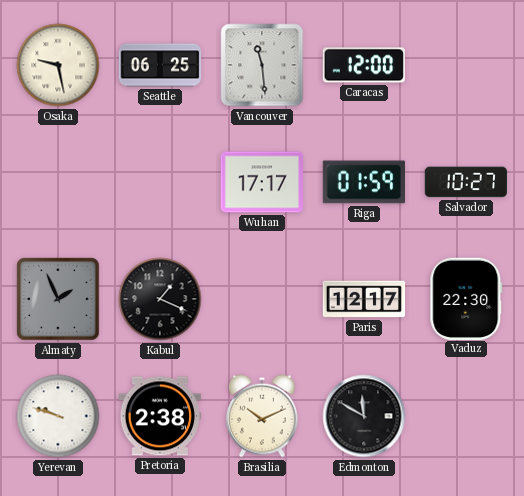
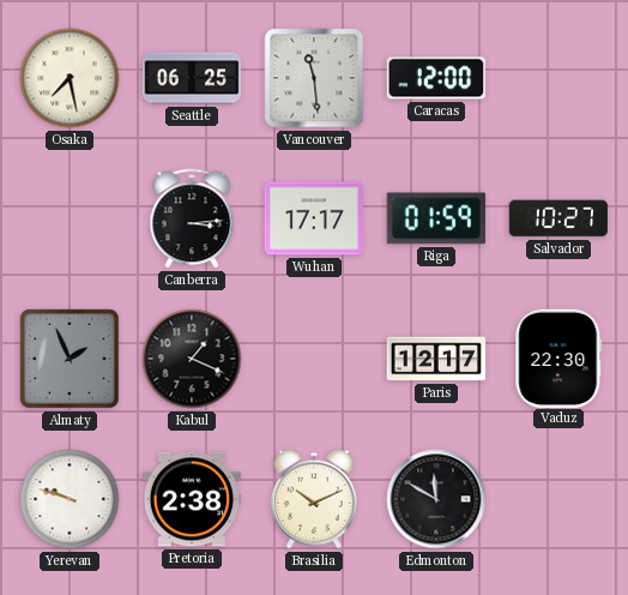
Osaka: 9:28 -> 7:28
Canberra: none -> 3:14
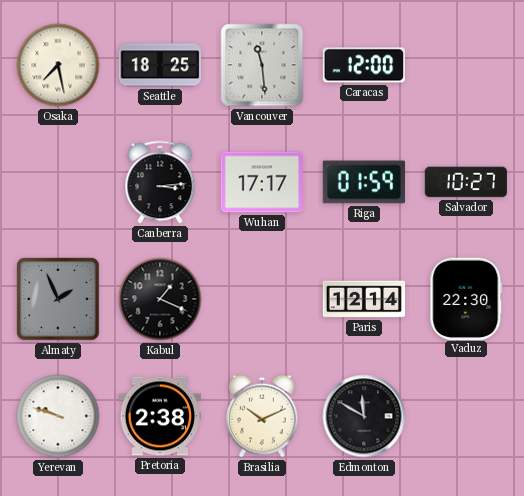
Seattle: 06:25 -> 18:25
Paris: 12:17 -> 12:14
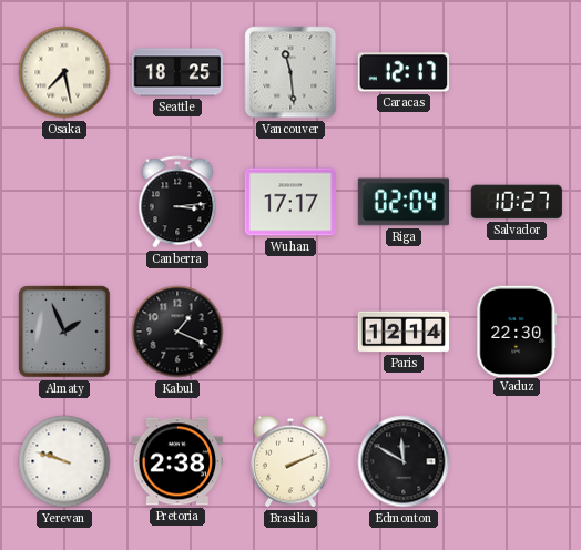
Caracas: 12:00 -> 12:17
Riga: 01:59 -> 02:04
Brasilia: 10:11 -> 2:11
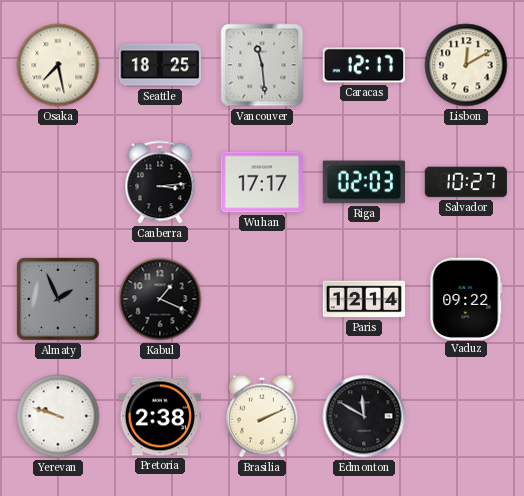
Lisbon: none -> 12:10
Riga: 02:04 -> 02:03
Vaduz: 22:30 -> 09:22
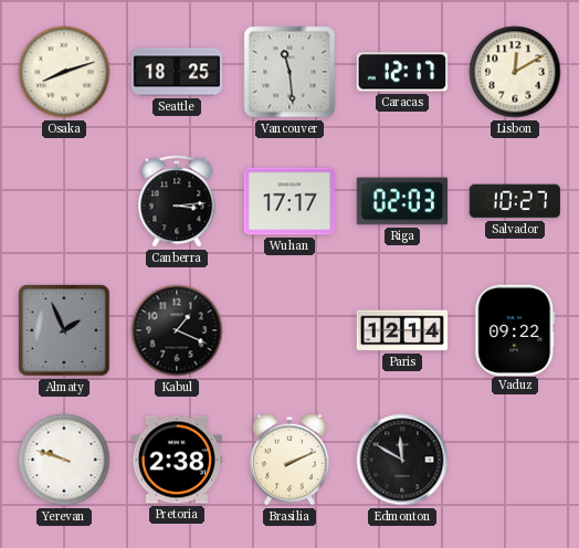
Osaka: 7:28 -> 8:12
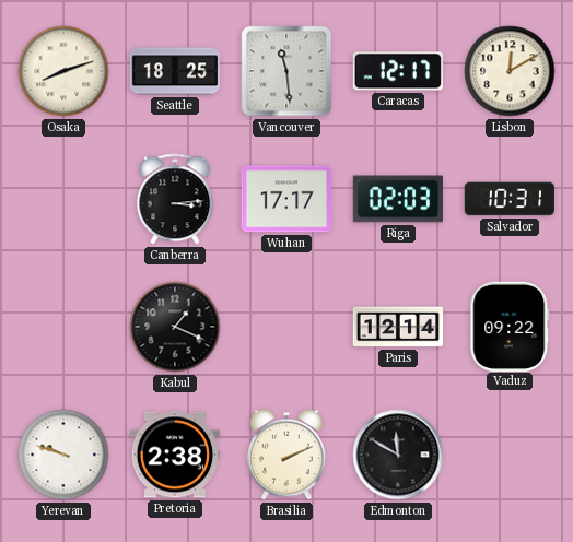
Salvador: 10:27 -> 10:31
Almaty: 1:56 -> none
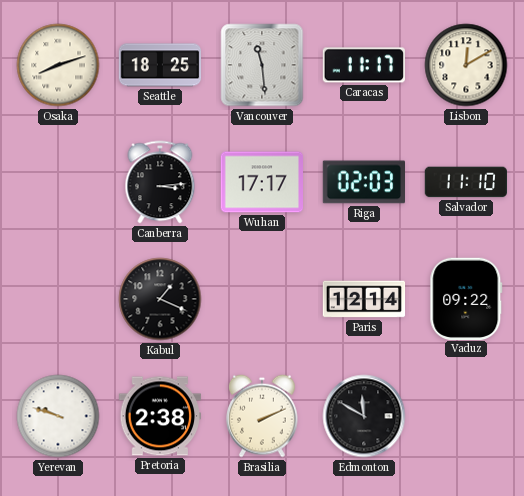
Caracas: 12:17 -> 11:17
Salvador: 10:31 -> 11:10
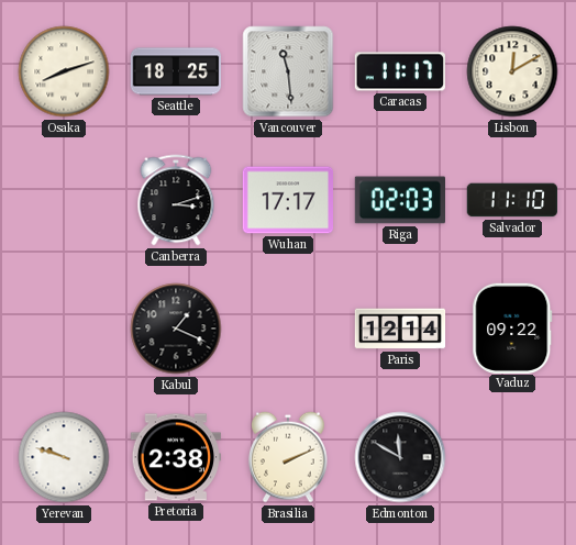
Canberra: 3:14 -> 3:12
